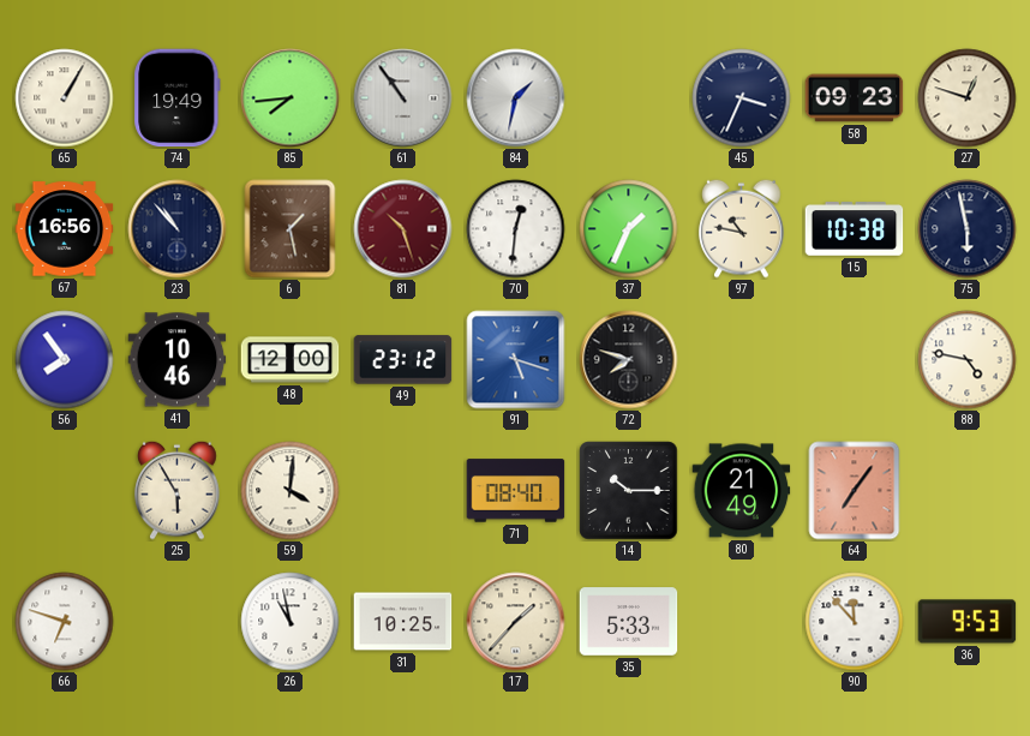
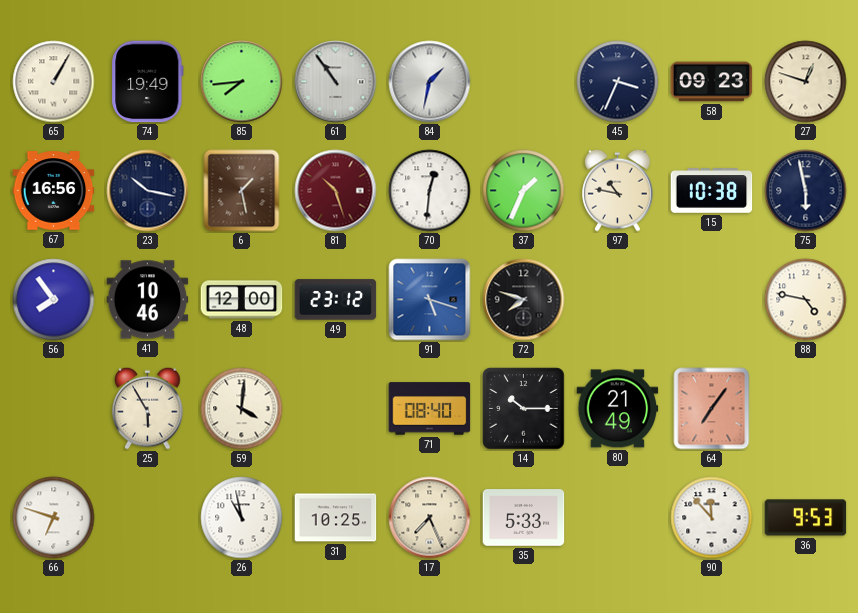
23: 10:53 -> 10:17
17: 1:37 -> 7:26
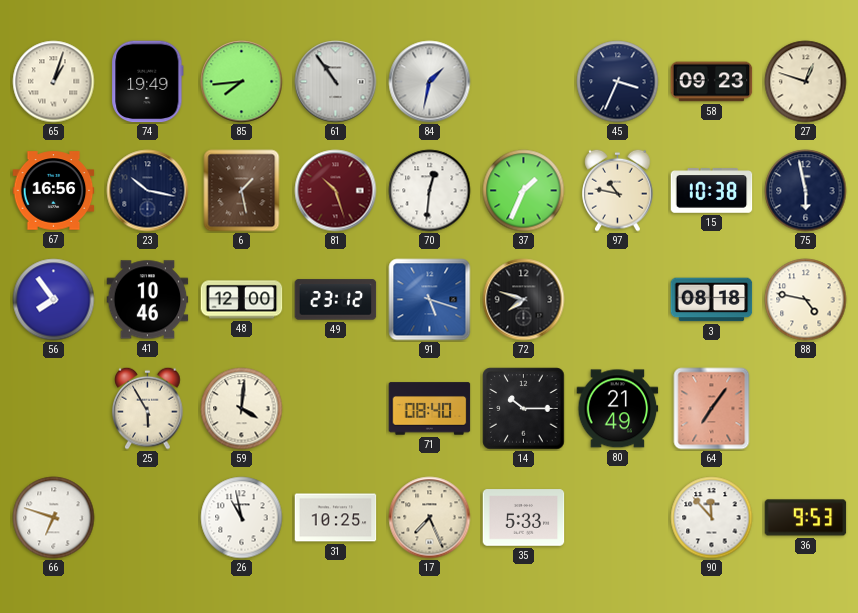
65: 1:05 -> 1:03
3: none -> 08:18
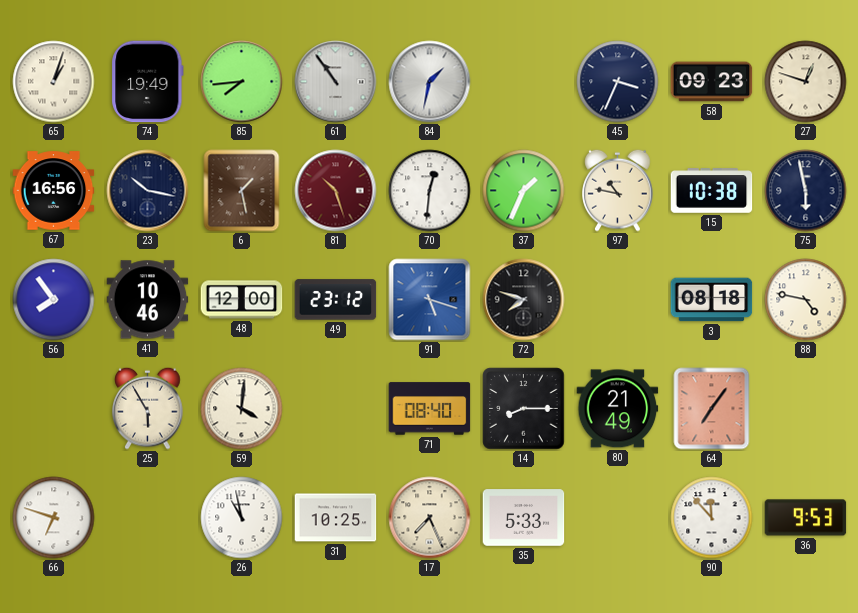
14: 10:15 -> 8:15
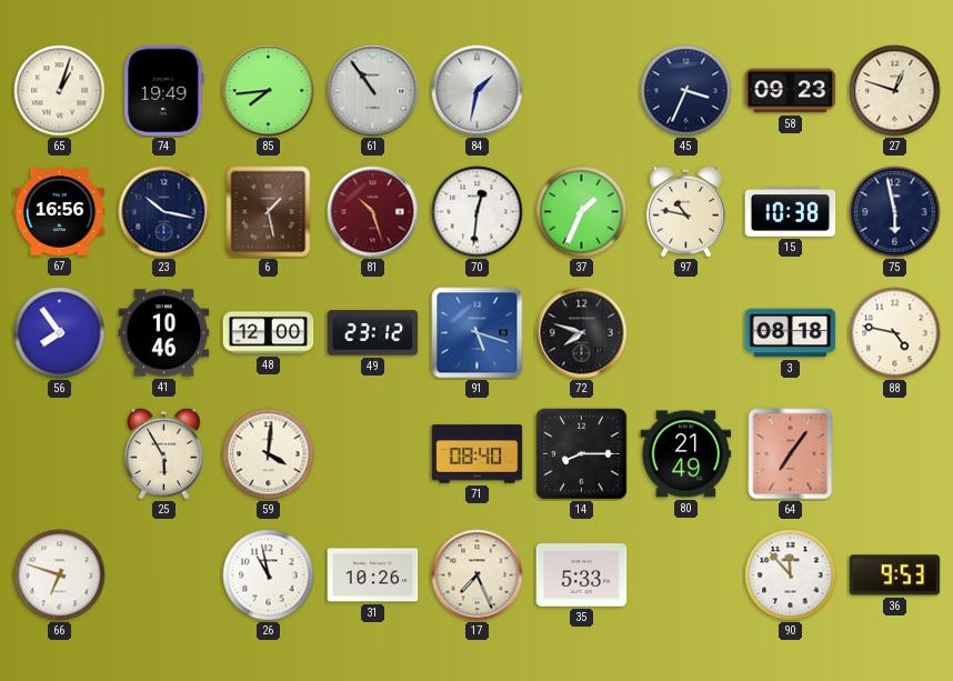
31: 10:25 -> 10:26
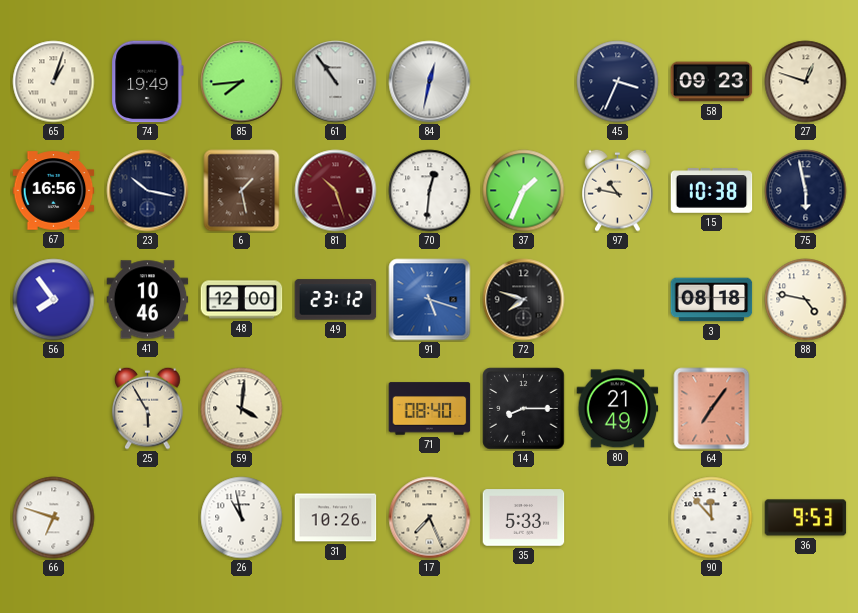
84: 1:32 -> 12:32
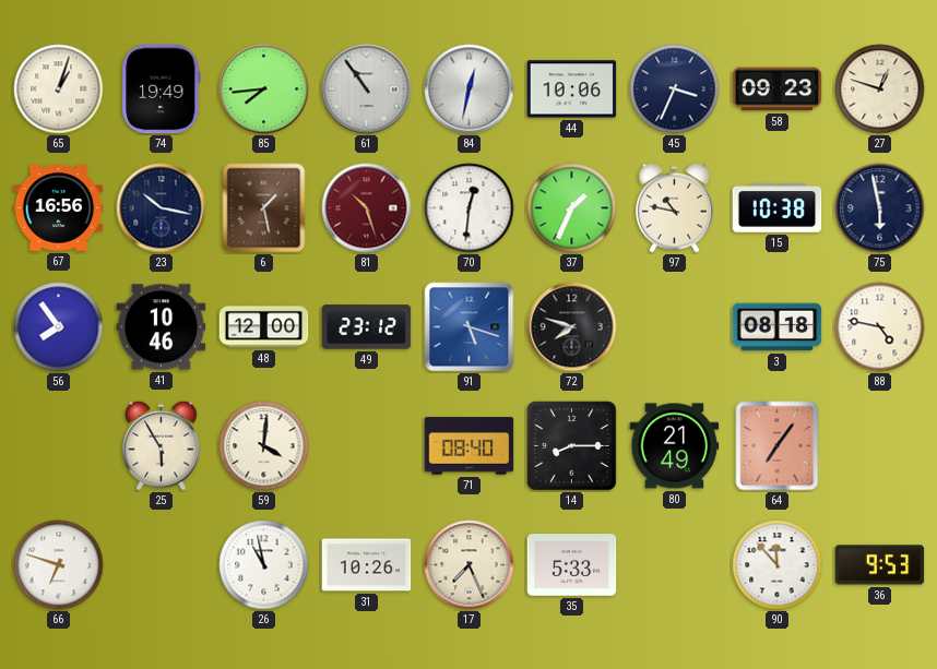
44: none -> 10:06
